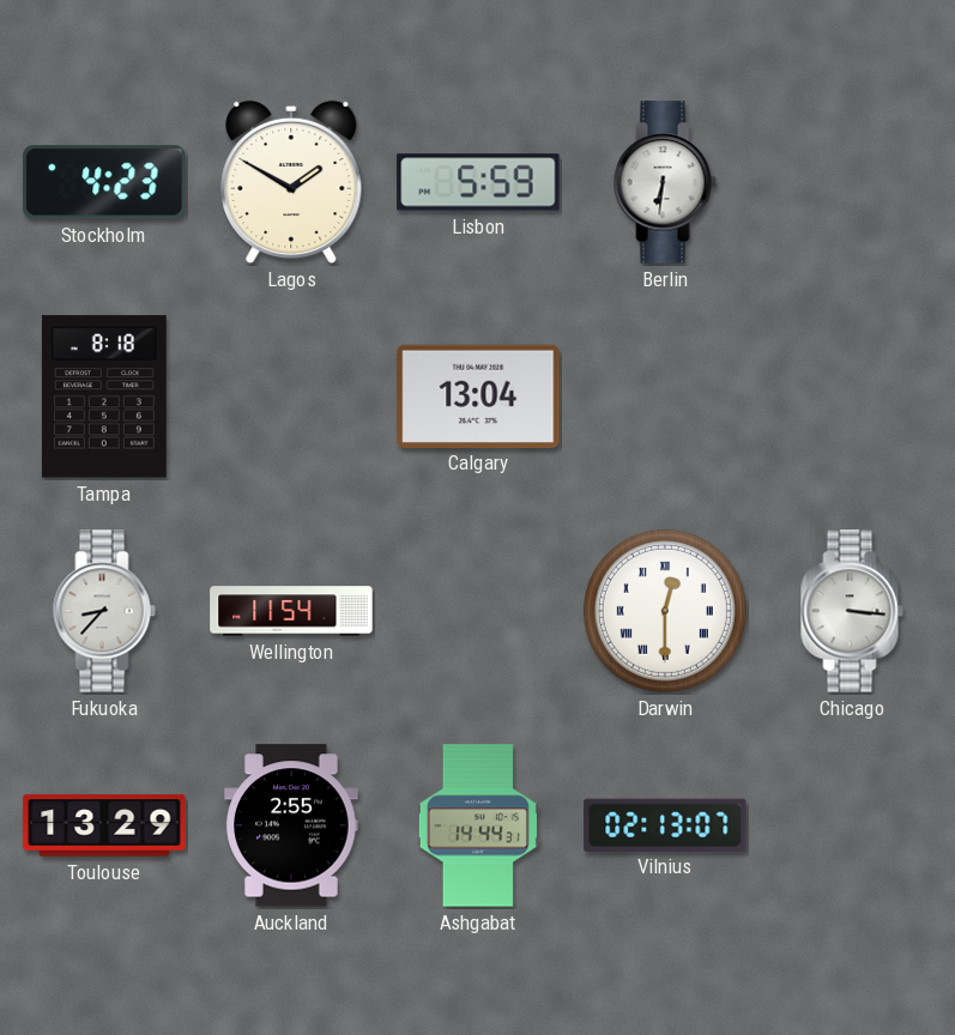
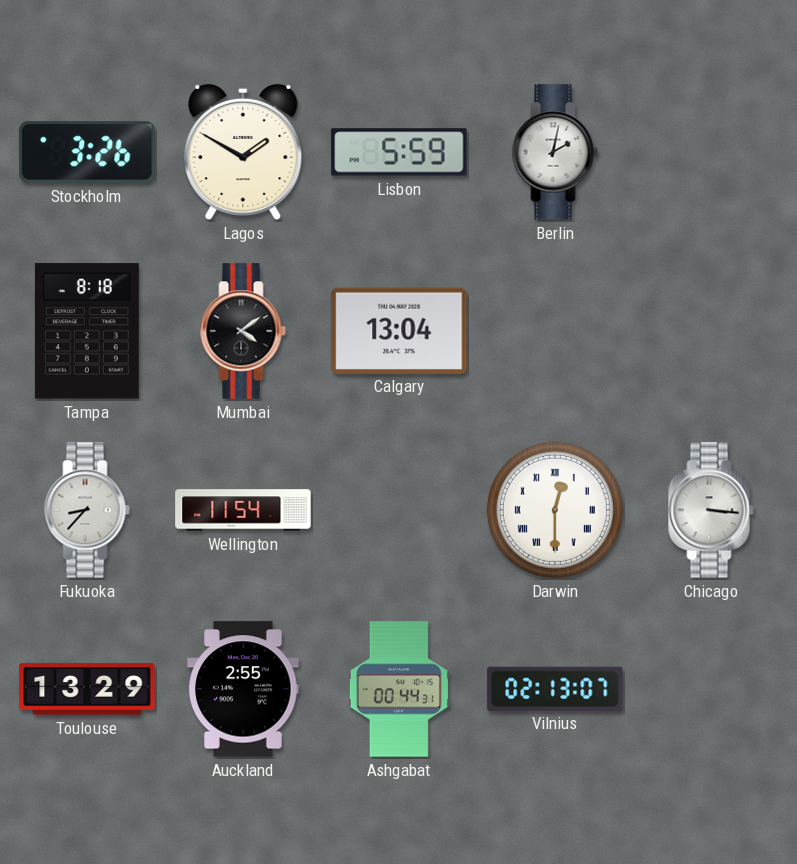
Stockholm: 4:23 -> 3:26
Berlin: 6:31 -> 2:02
Mumbai: none -> 4:09
Ashgabat: 14:44 -> 00:44
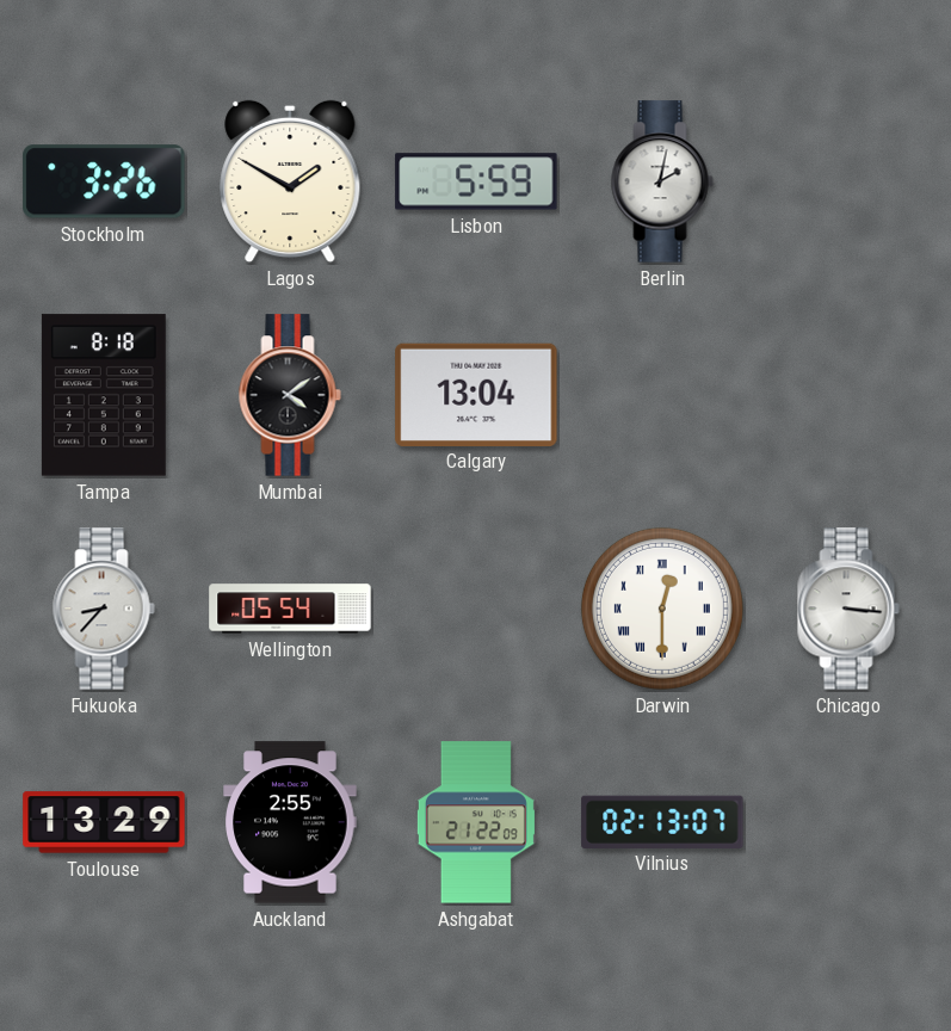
Wellington: 11:54 -> 05:54
Ashgabat: 00:44 -> 21:22
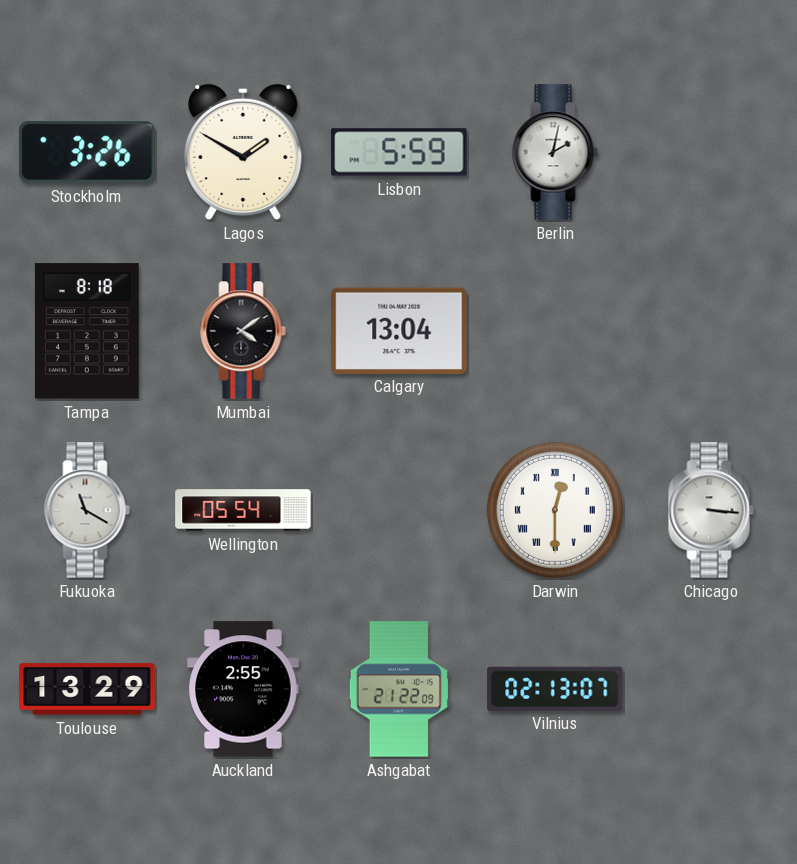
Fukuoka: 8:37 -> 11:20
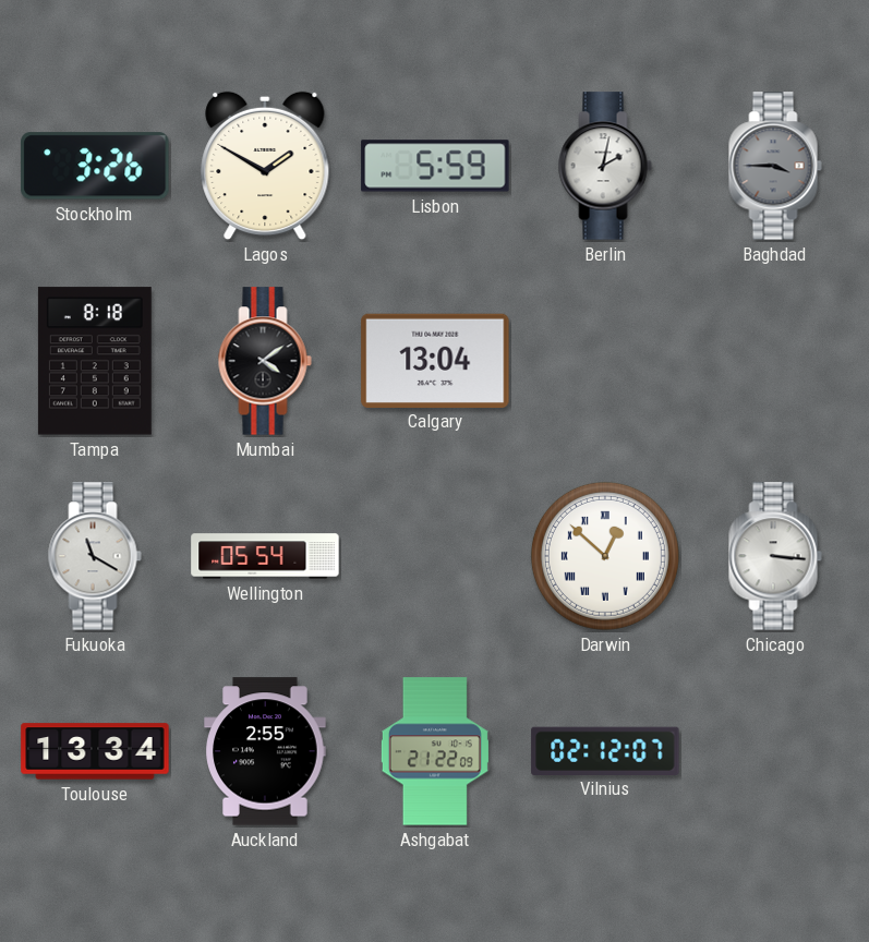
Baghdad: none -> 3:45
Darwin: 12:30 -> 12:52
Toulouse: 13:29 -> 13:34
Vilnius: 02:13 -> 02:12
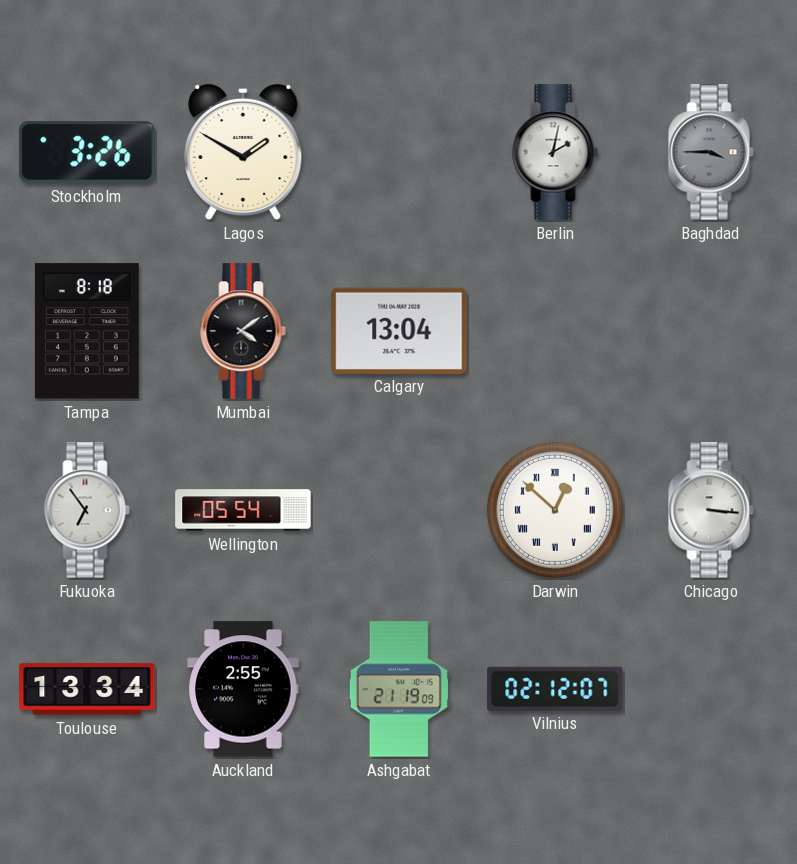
Lisbon: 5:59 -> none
Fukuoka: 11:20 -> 6:54
Ashgabat: 21:22 -> 21:19
